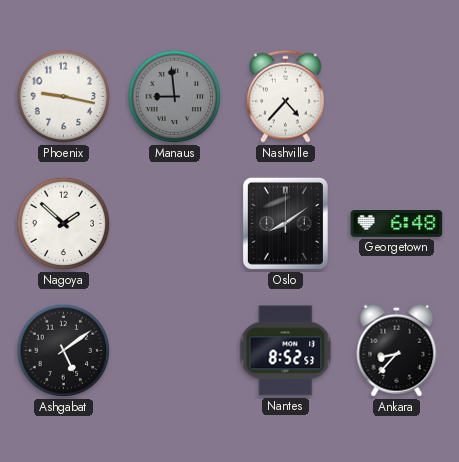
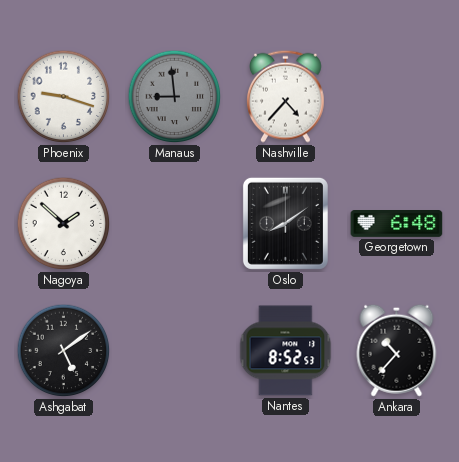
Phoenix: 9:17 -> 9:18
Ankara: 8:37 -> 10:37
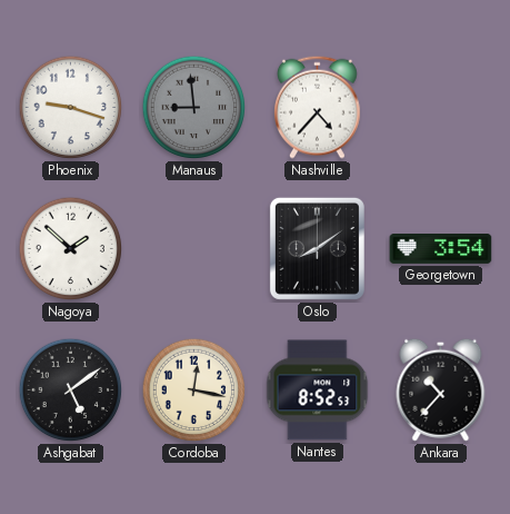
Georgetown: 6:48 -> 3:54
Cordoba: none -> 12:17
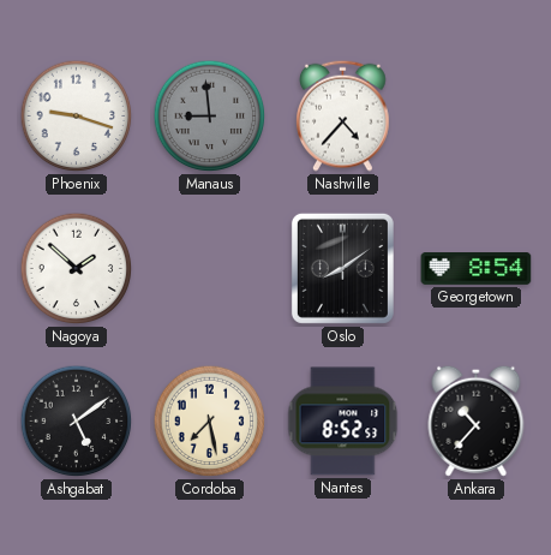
Georgetown: 3:54 -> 8:54
Cordoba: 12:17 -> 7:28
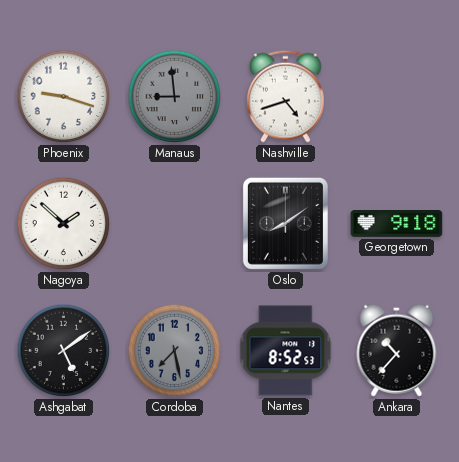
Nashville: 4:37 -> 4:42
Georgetown: 8:54 -> 9:18
Cordoba dial: cream -> grey
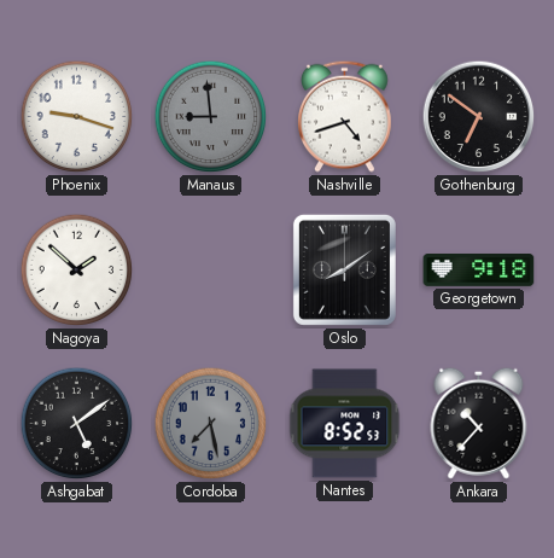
Gothenburg: none -> 6:51
